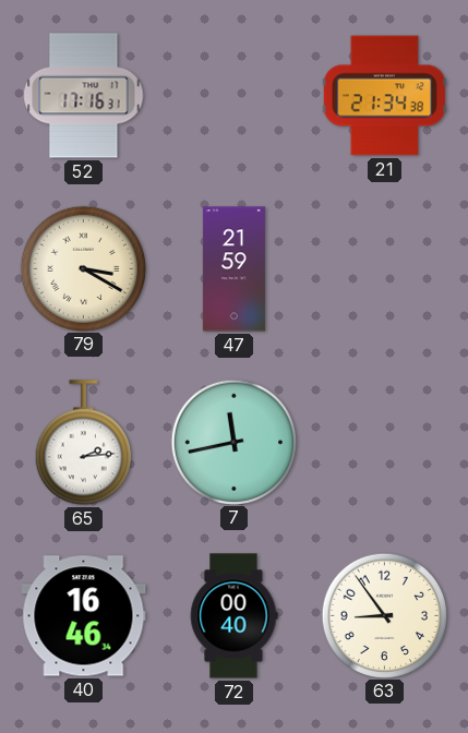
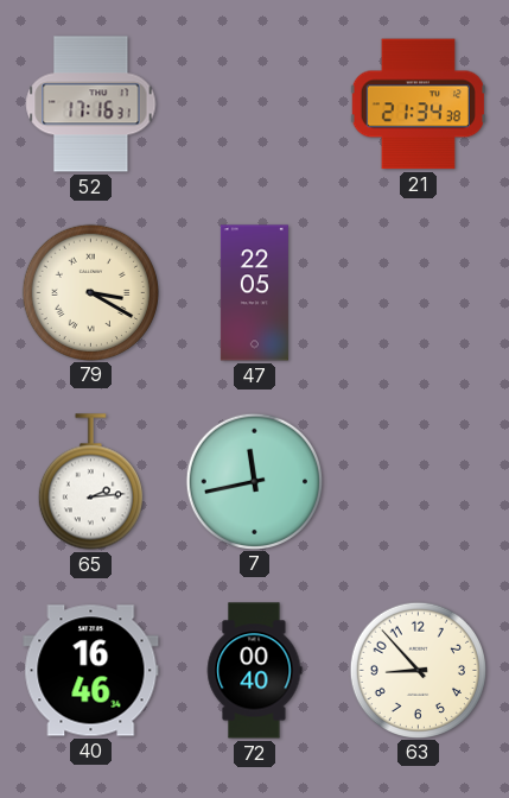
47: 21:59 -> 22:05
63: 8:54 -> 8:53
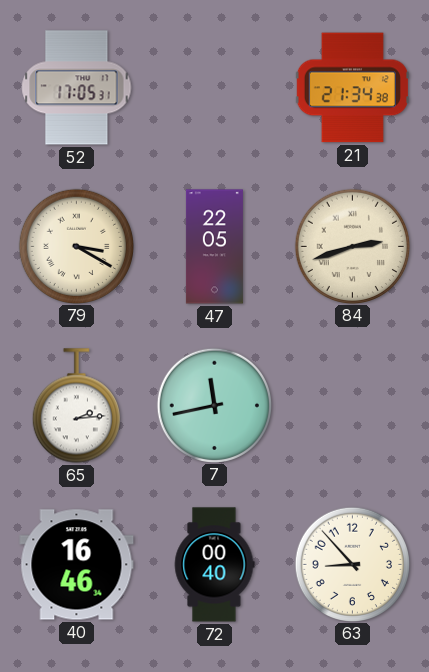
52: 17:16 -> 17:05
84: none -> 2:42
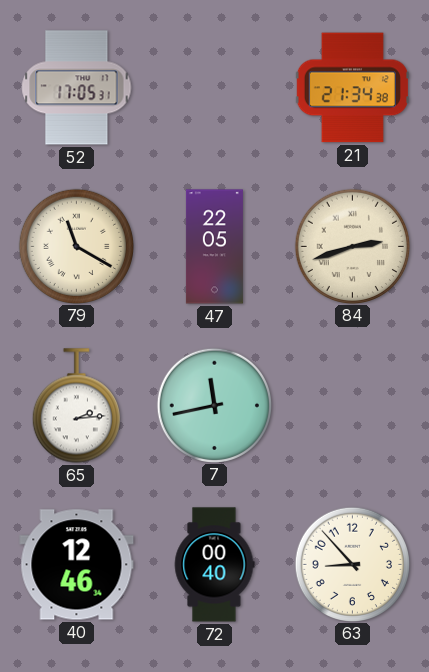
79: 3:20 -> 11:20
40: 16:46 -> 12:46
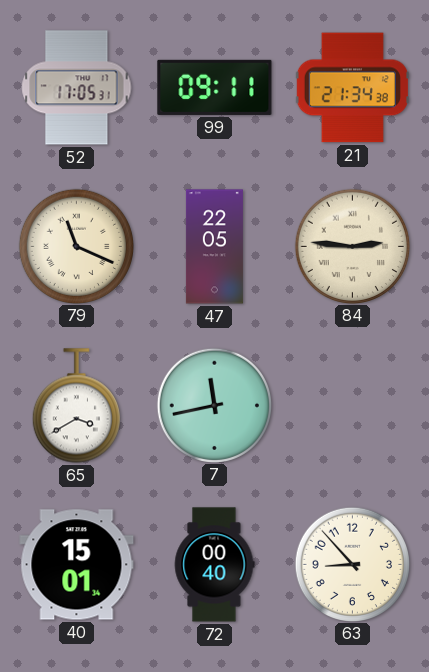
99: none -> 09:11
79: 11:20 -> 11:19
84: 2:42 -> 2:46
65: 2:14 -> 3:40
40: 12:46 -> 15:01
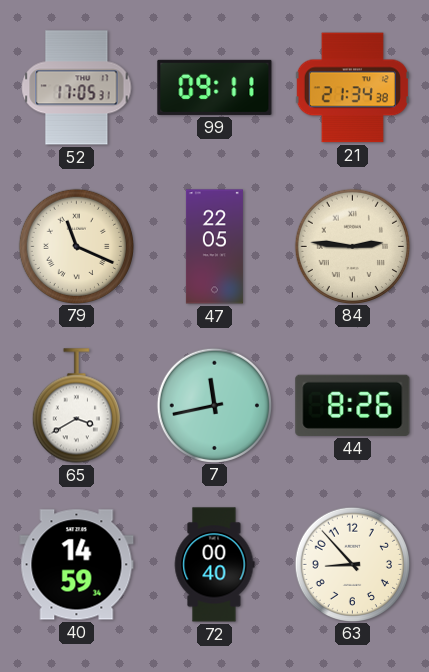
44: none -> 8:26
40: 15:01 -> 14:59
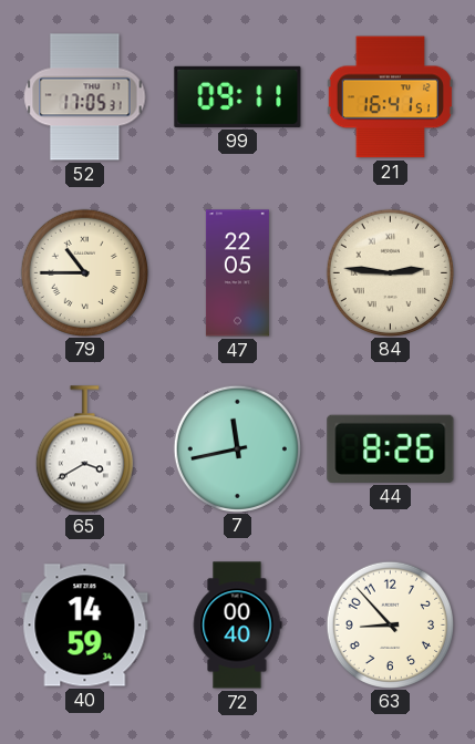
21: 21:34 -> 16:41
79: 11:19 -> 10:45
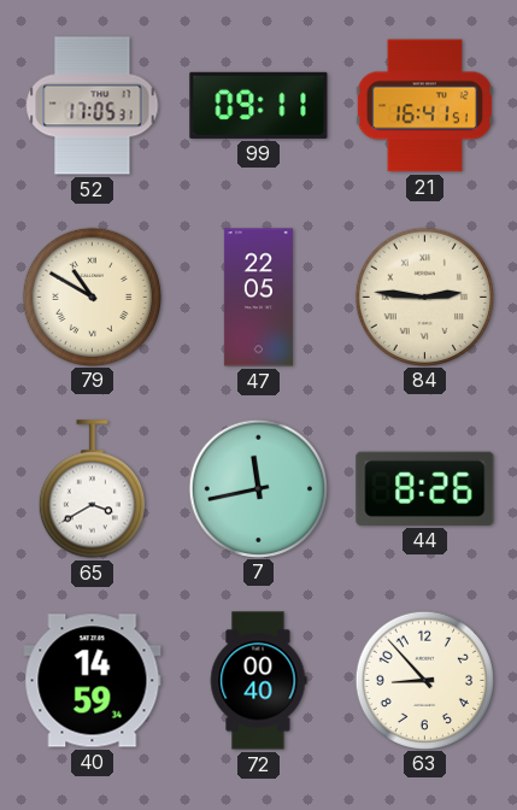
79: 10:45 -> 10:50
